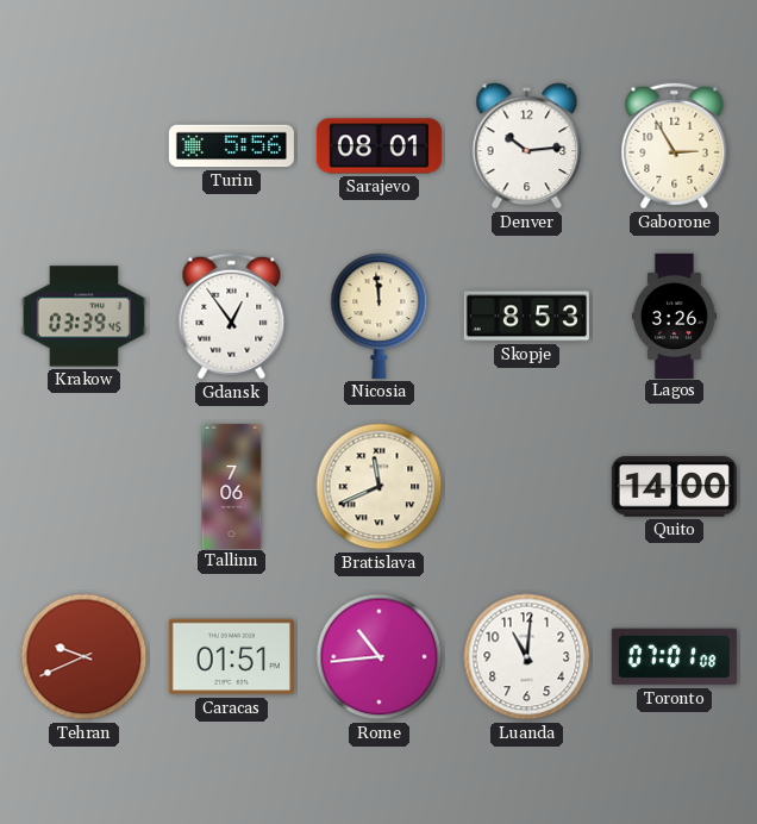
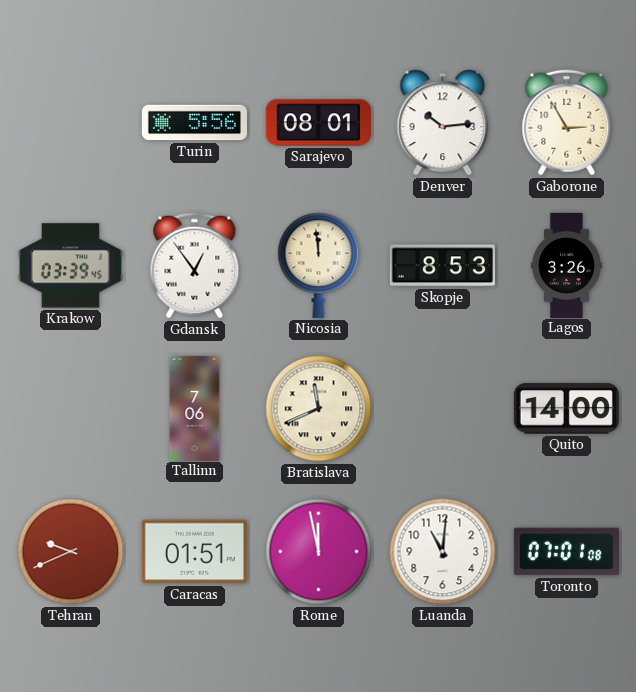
Rome: 10:44 -> 11:58
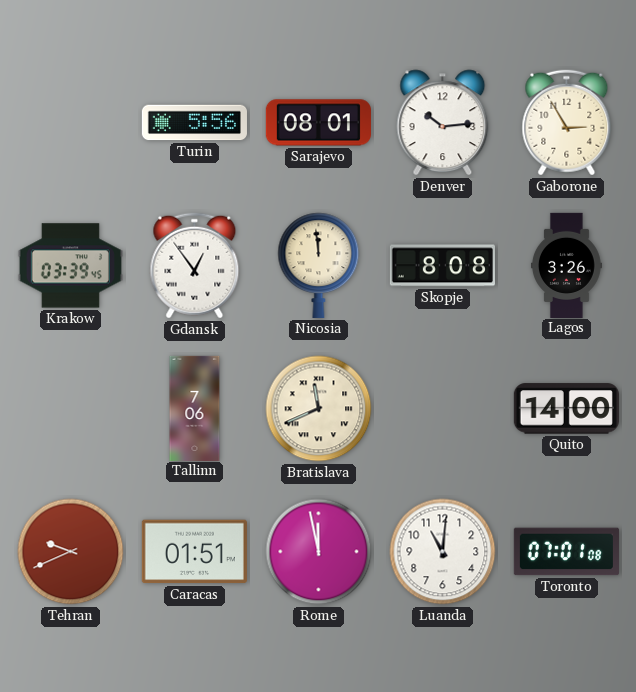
Skopje: 8:53 -> 8:08
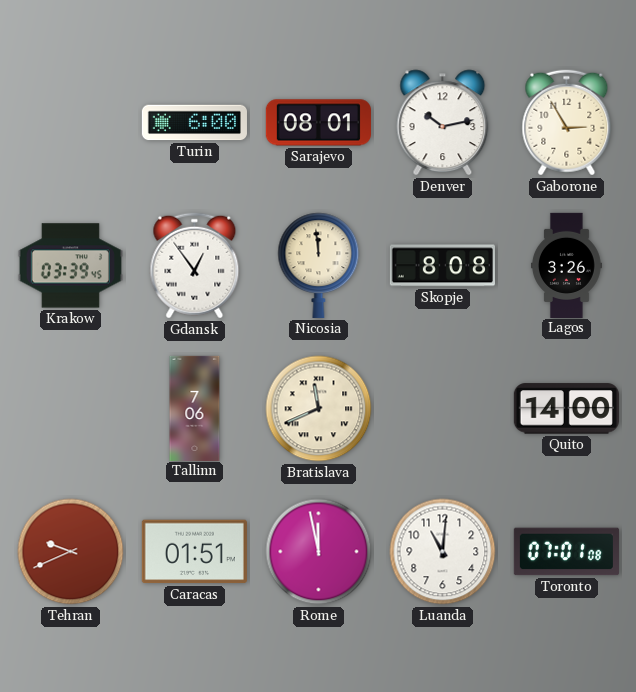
Turin: 5:56 -> 6:00
Denver: 10:14 -> 10:13
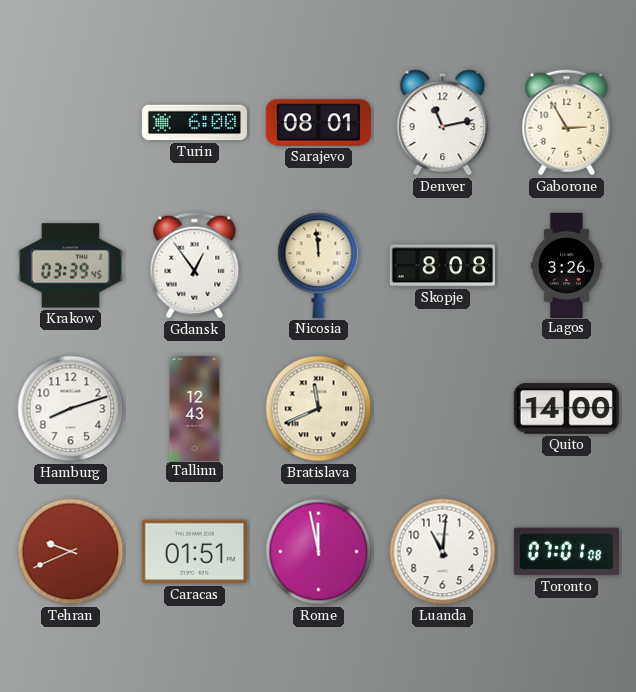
Denver: 10:13 -> 11:13
Hamburg: none -> 8:12
Tallinn: 7:06 -> 12:43
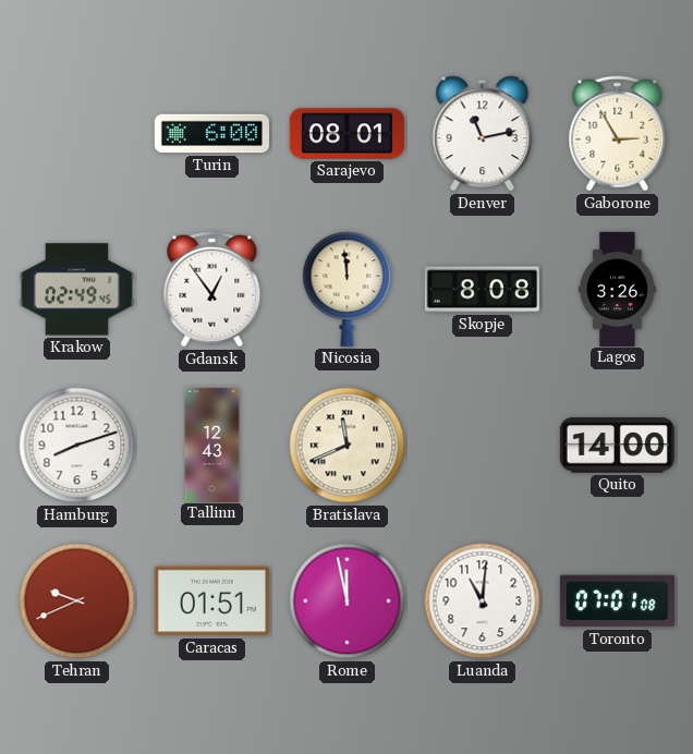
Krakow: 03:39 -> 02:49
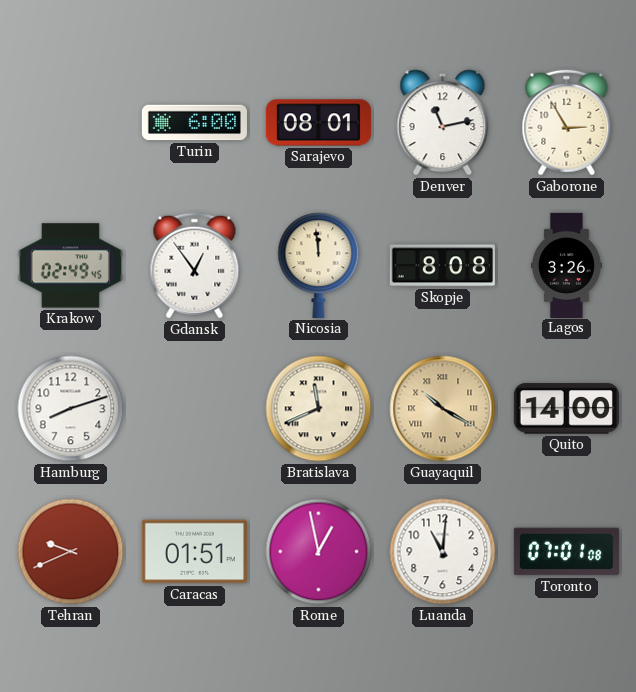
Tallinn: 12:43 -> none
Guayaquil: none -> 10:20
Rome: 11:58 -> 12:58
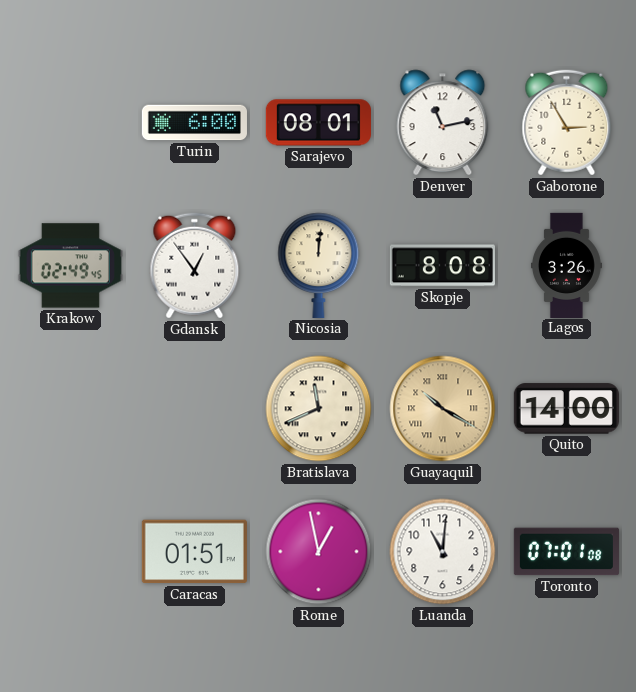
Nicosia: 11:59 -> 12:01
Hamburg: 8:12 -> none
Tehran: 9:41 -> none
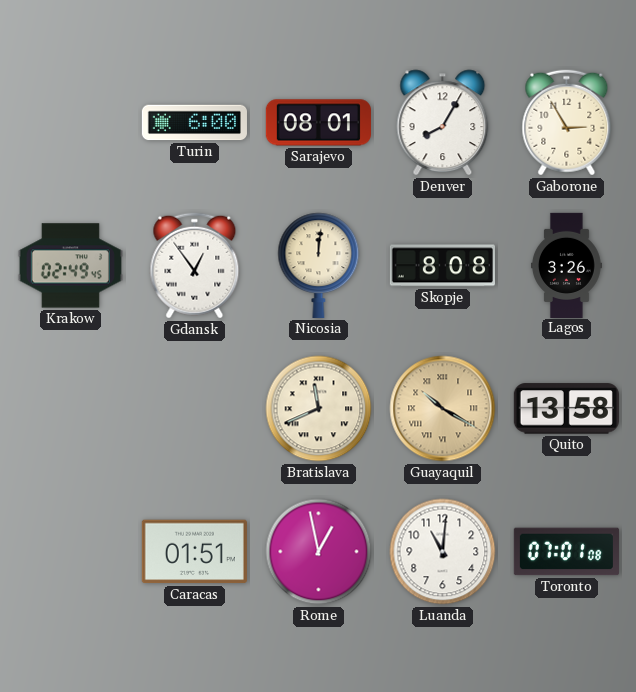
Denver: 11:13 -> 8:05
Quito: 14:00 -> 13:58
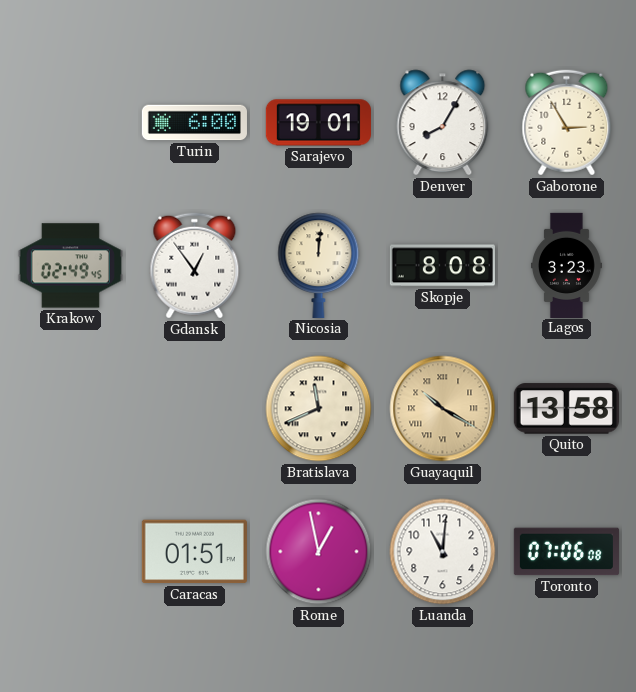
Sarajevo: 08:01 -> 19:01
Lagos: 3:26 -> 3:23
Toronto: 07:01 -> 07:06
